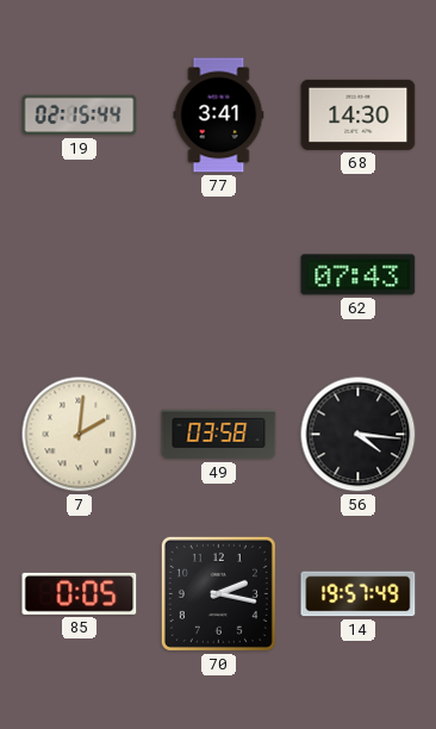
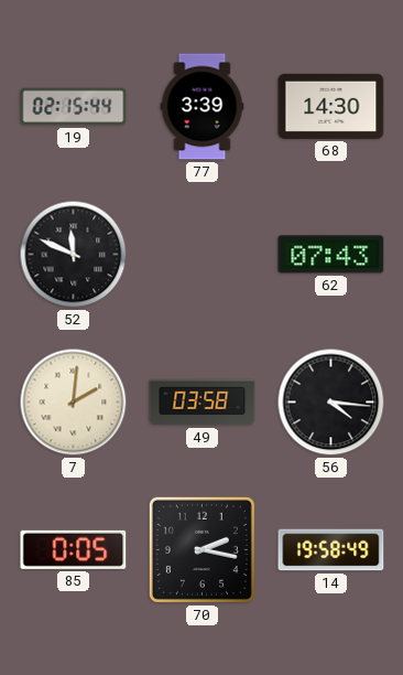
77: 3:41 -> 3:39
52: none -> 11:49
14: 19:57 -> 19:58
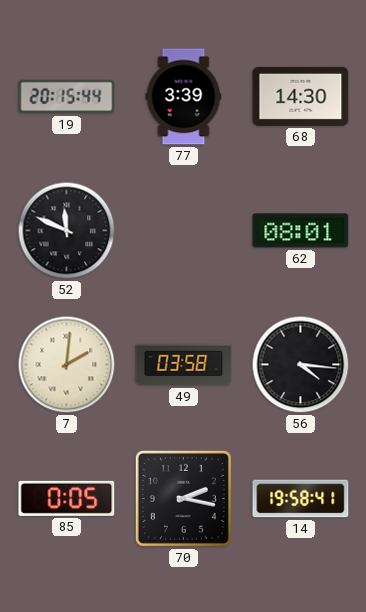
19: 02:15 -> 20:15
62: 07:43 -> 08:01
14: 19:58:49 -> 19:58:41
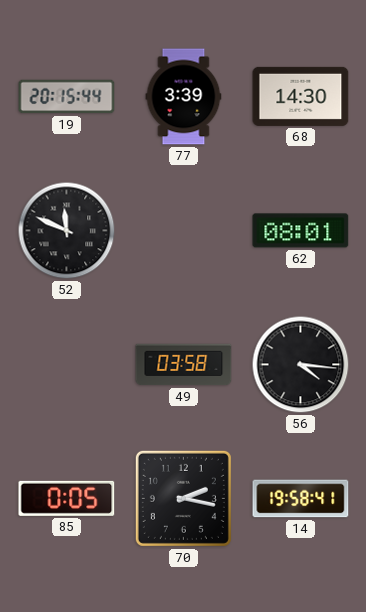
7: 2:01 -> none
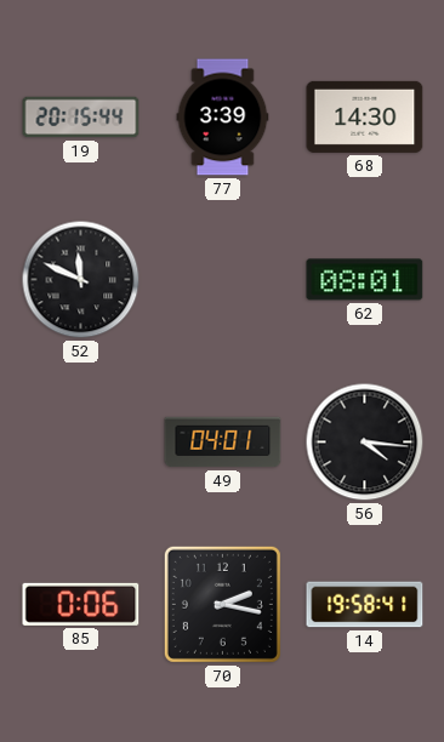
49: 03:58 -> 04:01
85: 0:05 -> 0:06
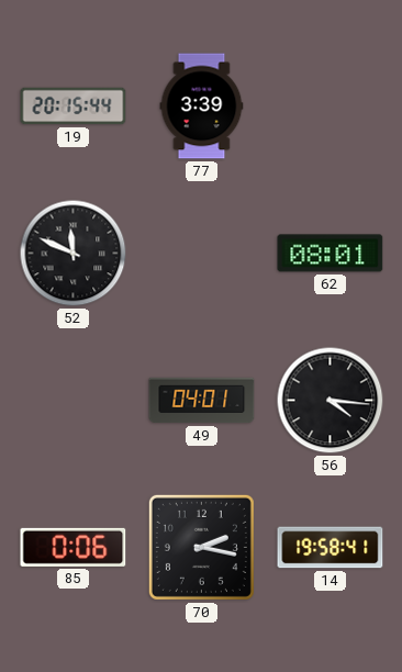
68: 14:30 -> none
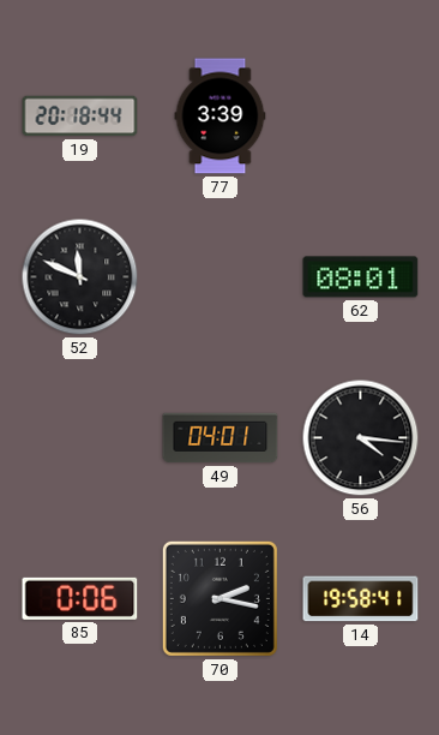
19: 20:15 -> 20:18
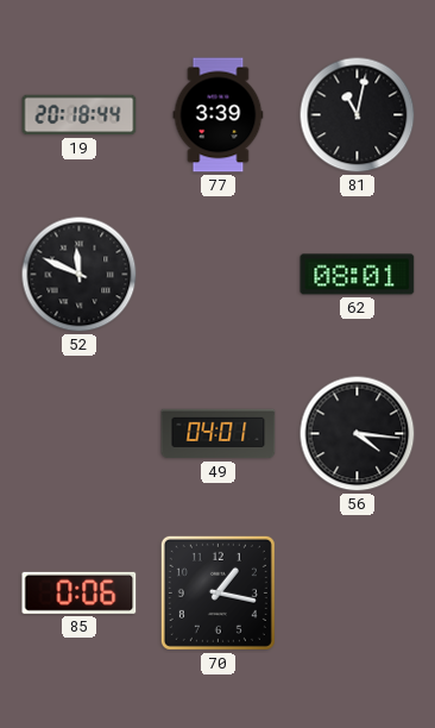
81: none -> 11:02
70: 2:17 -> 1:17
14: 19:58 -> none
